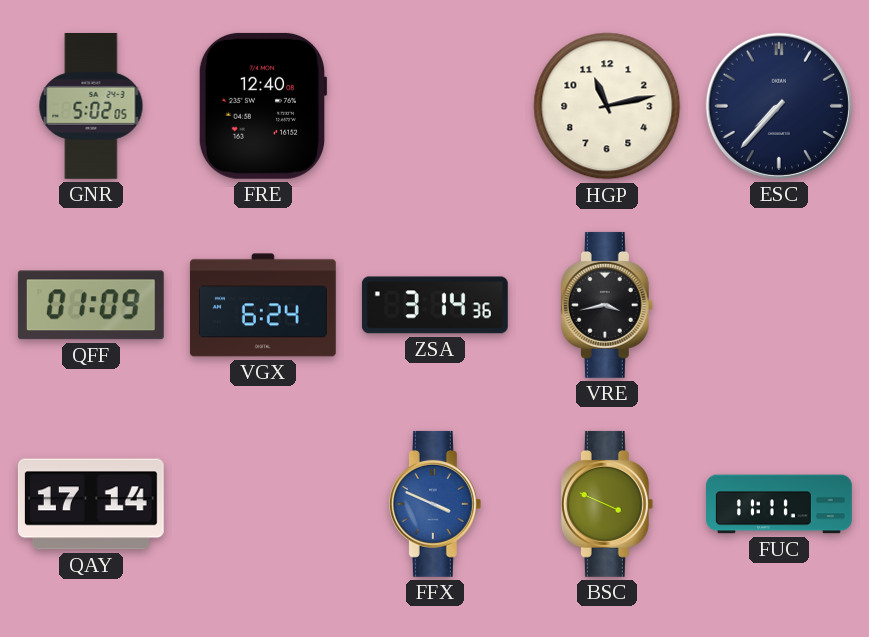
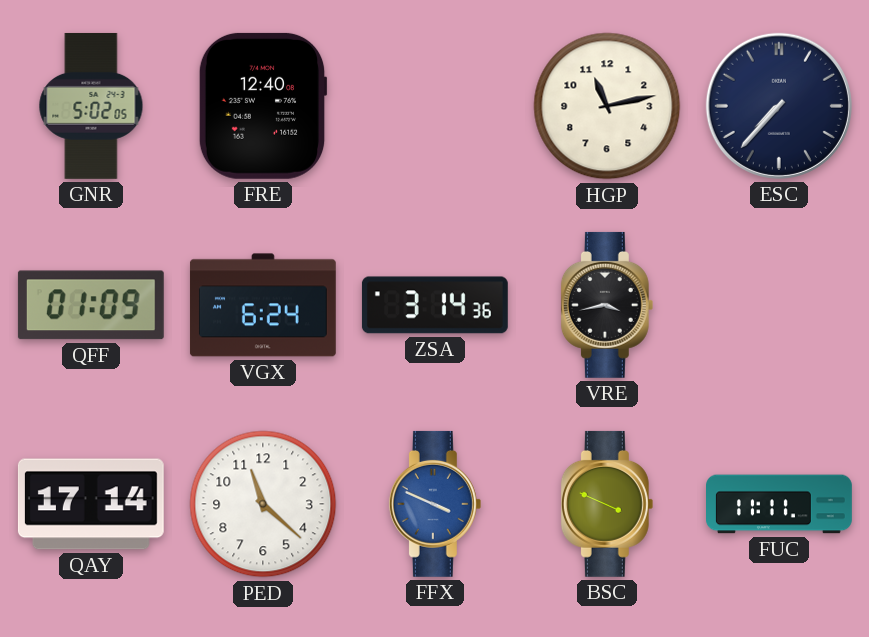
PED: none -> 11:22
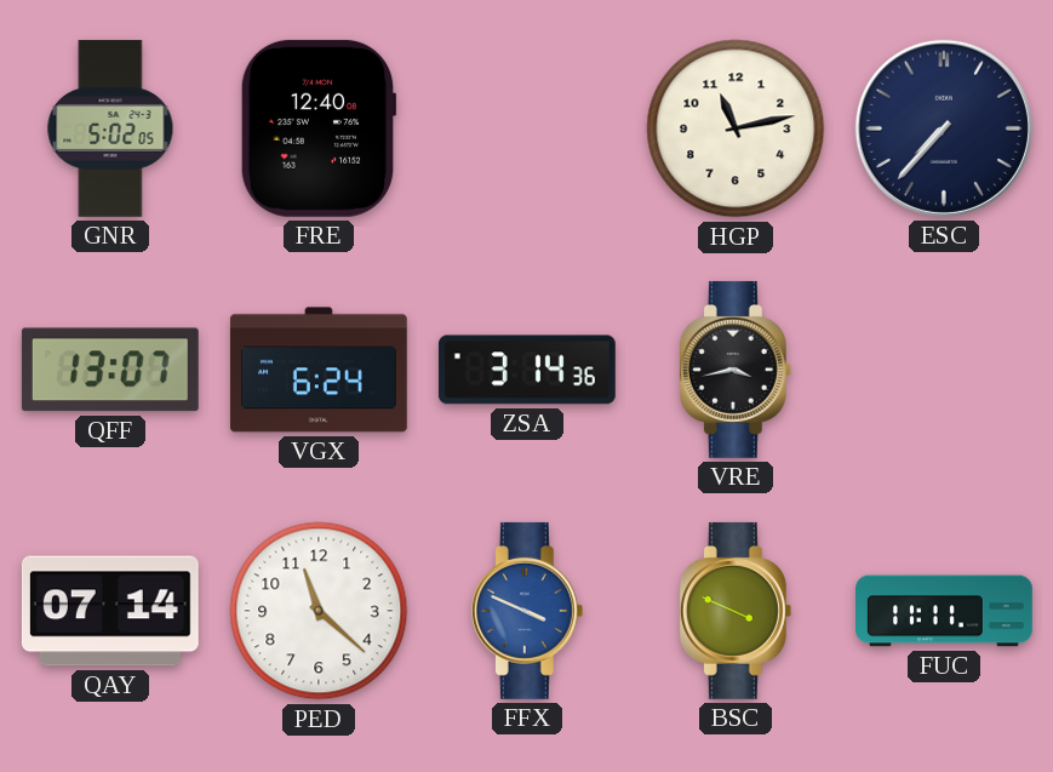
QFF: 01:09 -> 13:07
QAY: 17:14 -> 07:14
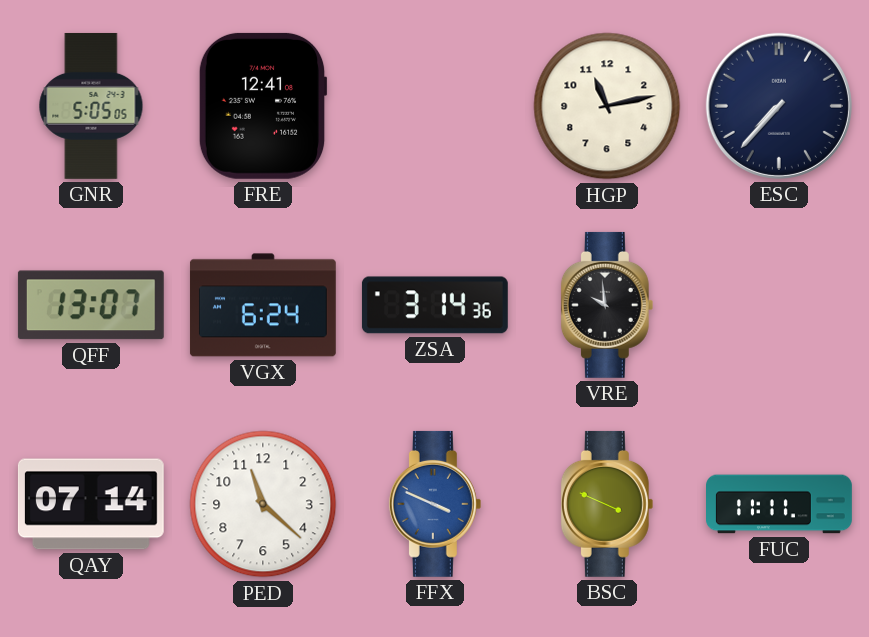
GNR: 5:02 -> 5:05
FRE: 12:40 -> 12:41
VRE: 3:43 -> 9:59
